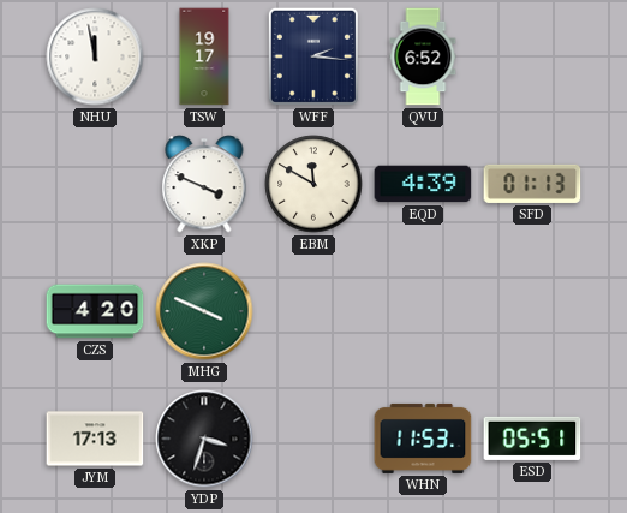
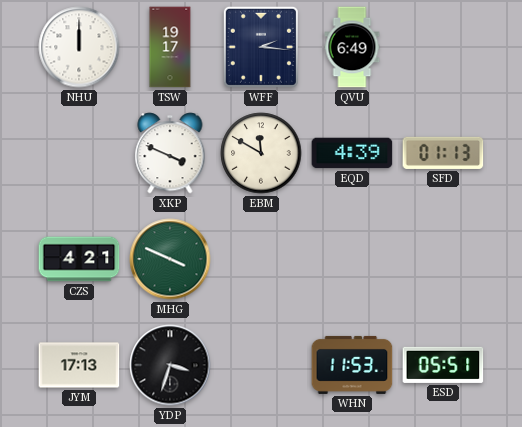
NHU: 11:58 -> 12:00
QVU: 6:52 -> 6:49
CZS: 4:20 -> 4:21
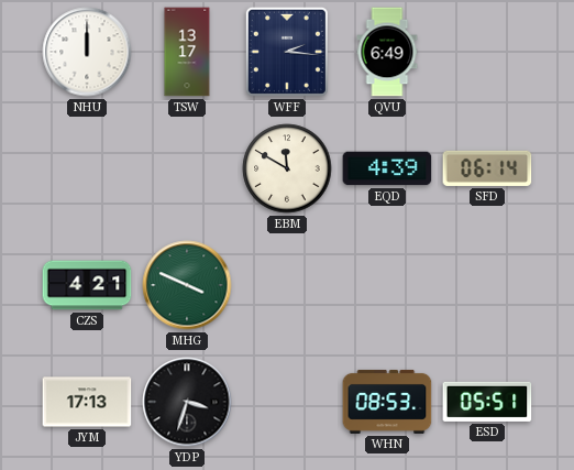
TSW: 19:17 -> 13:17
XKP: 3:49 -> none
SFD: 01:13 -> 06:14
WHN: 11:53 -> 08:53
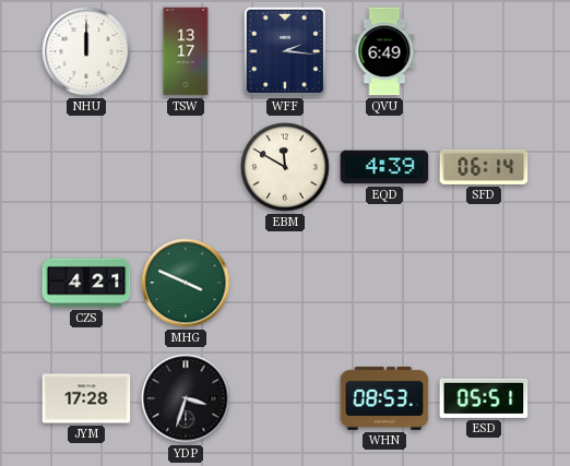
JYM: 17:13 -> 17:28
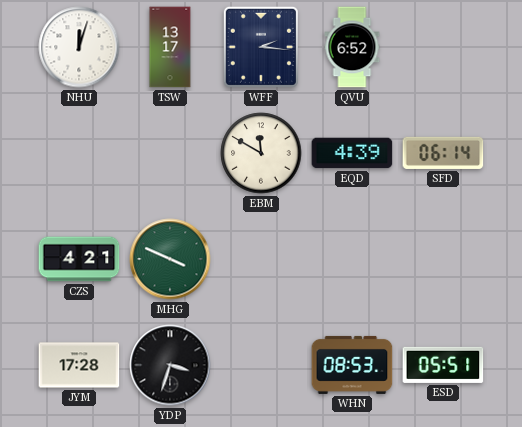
NHU: 12:00 -> 12:03
QVU: 6:49 -> 6:52
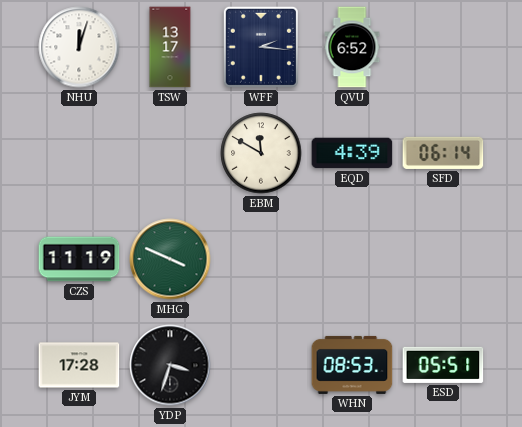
CZS: 4:21 -> 11:19
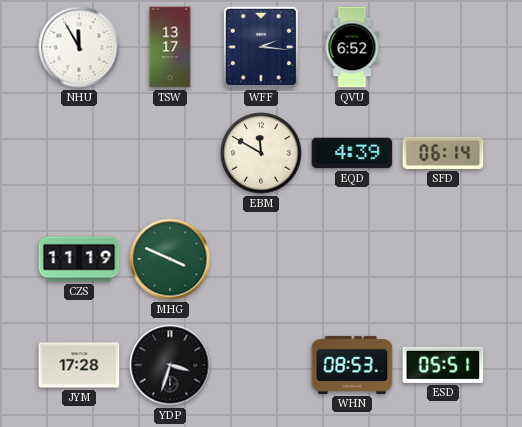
NHU: 12:03 -> 11:55
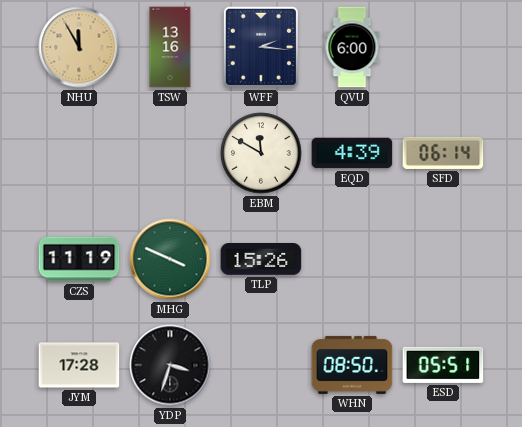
NHU dial: white -> champagne
TSW: 13:17 -> 13:16
QVU: 6:52 -> 6:00
TLP: none -> 15:26
WHN: 08:53 -> 08:50
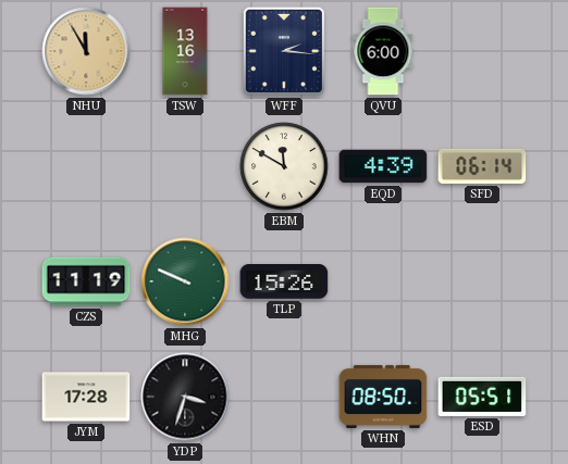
MHG: 3:49 -> 9:49
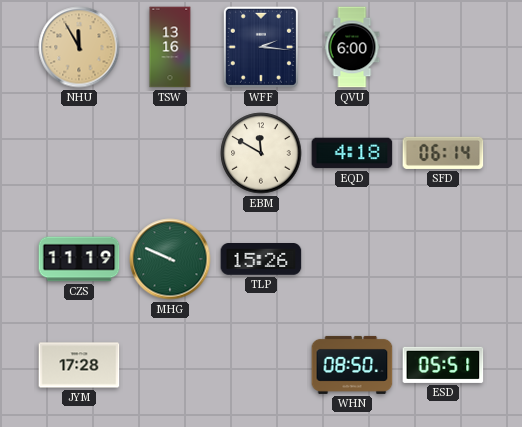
EQD: 4:39 -> 4:18
YDP: 3:33 -> none
